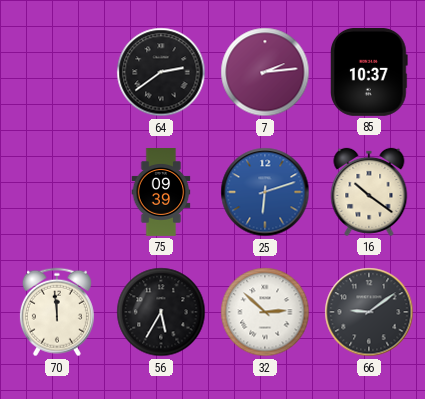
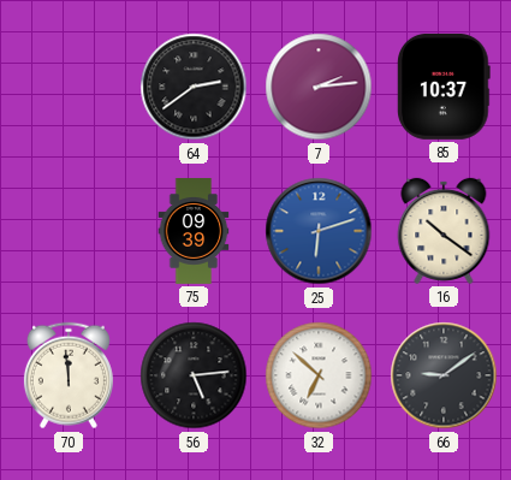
56: 5:35 -> 5:14
32: 2:52 -> 6:52
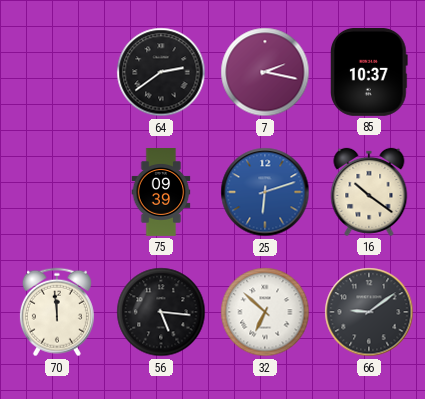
7: 2:14 -> 2:17
56: 5:14 -> 5:16
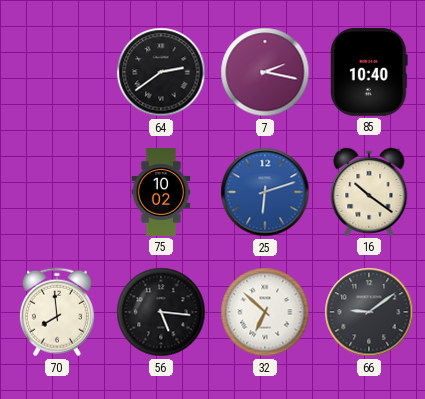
85: 10:37 -> 10:40
75: 09:39 -> 10:02
70: 11:59 -> 7:59
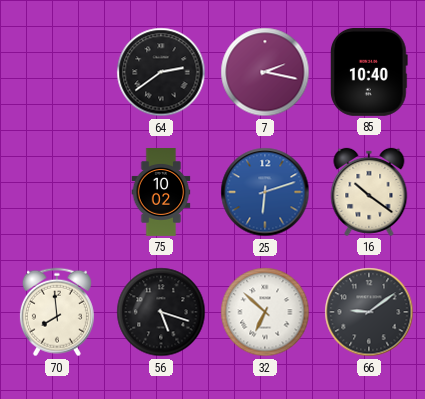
56: 5:16 -> 5:18
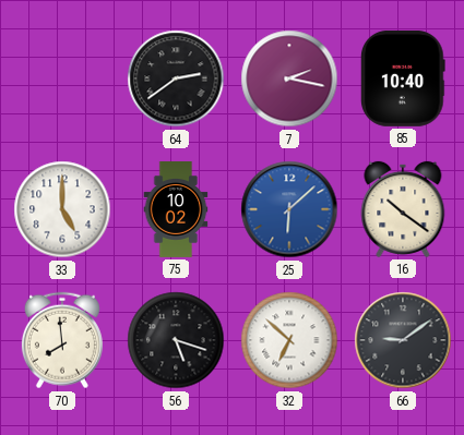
33: none -> 5:00
25: 6:12 -> 6:08
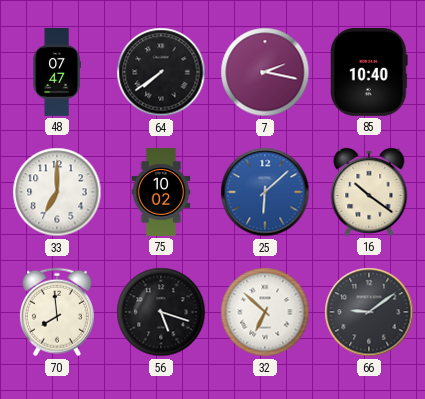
48: none -> 07:47
64: 2:39 -> 7:39
33: 5:00 -> 7:00
